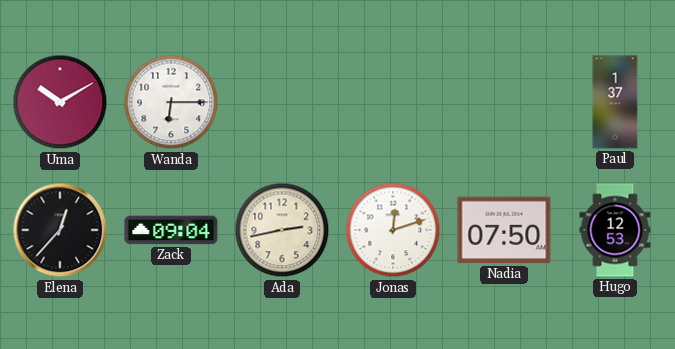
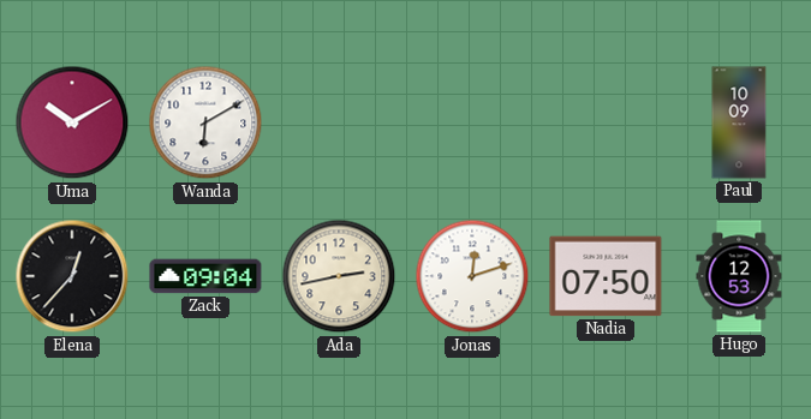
Wanda: 6:15 -> 6:10
Paul: 1:37 -> 10:09
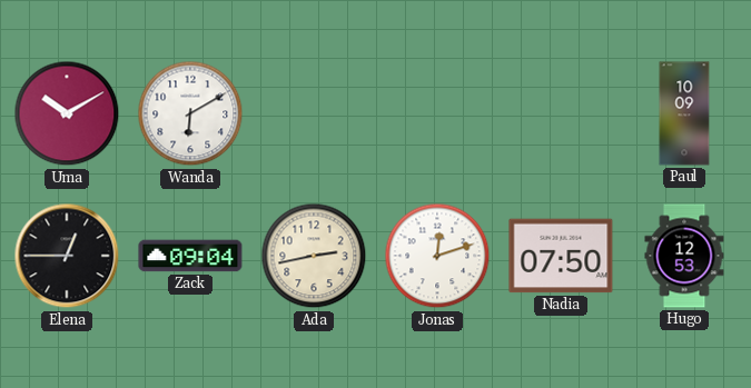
Elena: 12:37 -> 12:45
